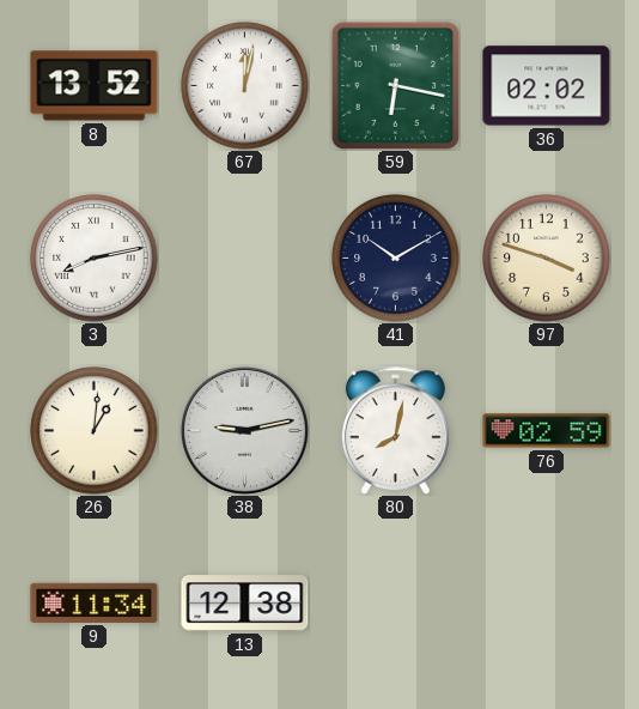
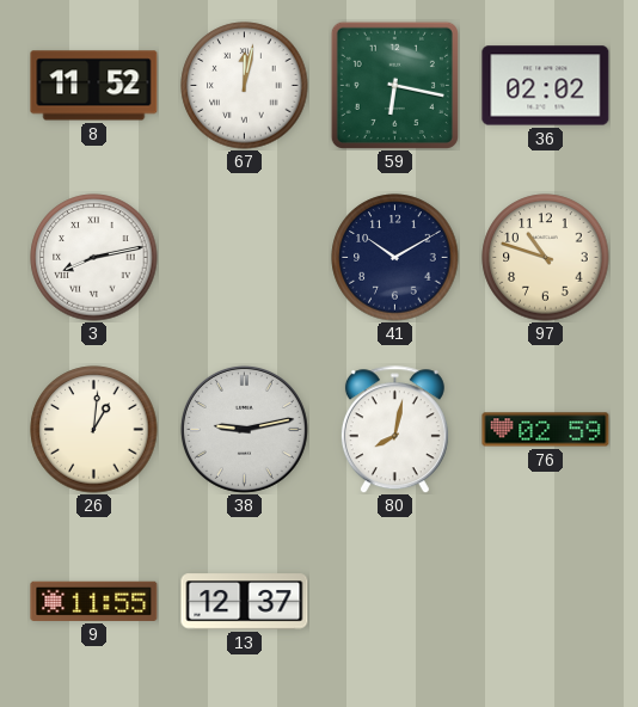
8: 13:52 -> 11:52
97: 3:48 -> 10:48
9: 11:34 -> 11:55
13: 12:38 -> 12:37
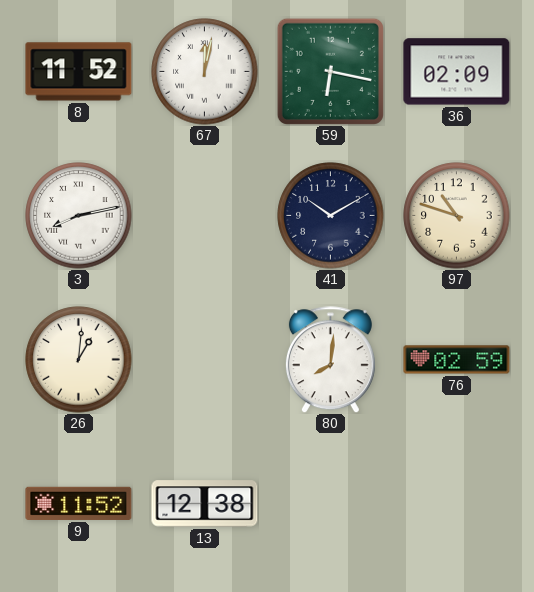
36: 02:02 -> 02:09
38: 9:13 -> none
80: 8:02 -> 8:01
9: 11:55 -> 11:52
13: 12:37 -> 12:38
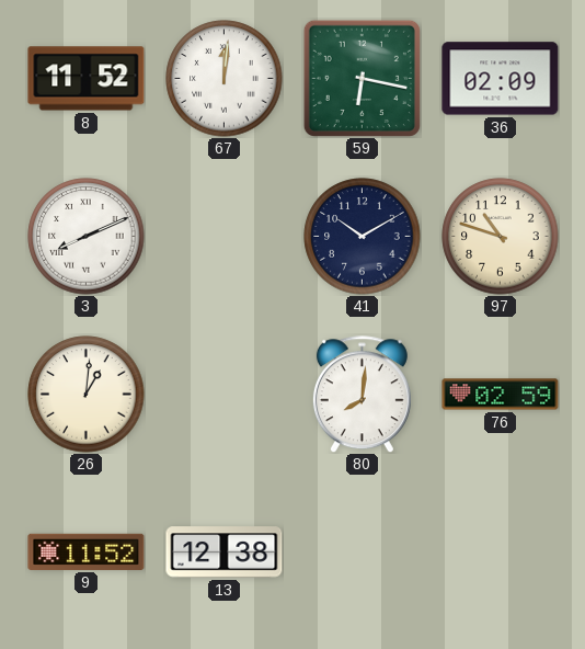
67: 12:02 -> 12:01
3: 8:13 -> 8:11
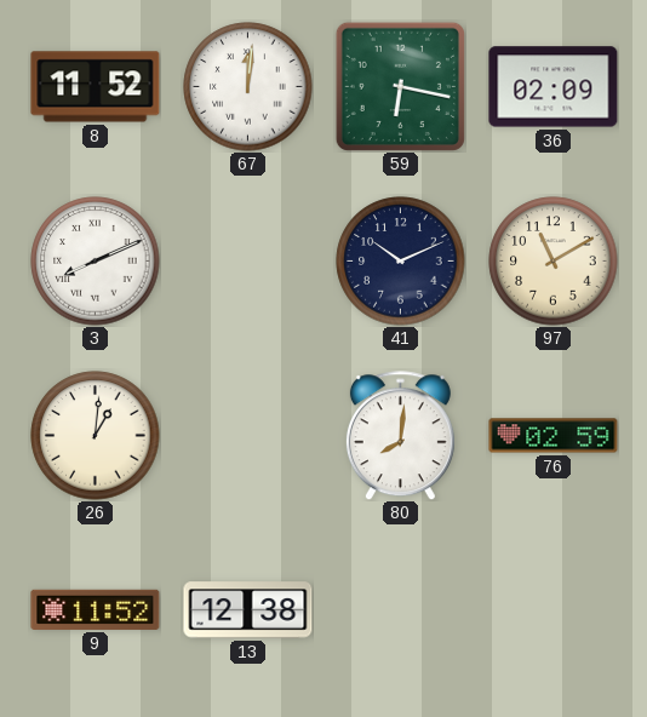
41: 10:10 -> 10:11
97: 10:48 -> 11:10
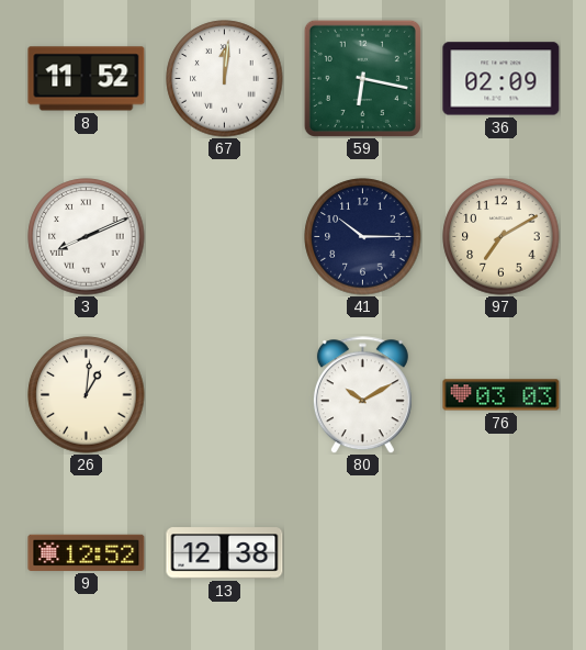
41: 10:11 -> 10:15
97: 11:10 -> 7:10
80: 8:01 -> 10:10
76: 02:59 -> 03:03
9: 11:52 -> 12:52
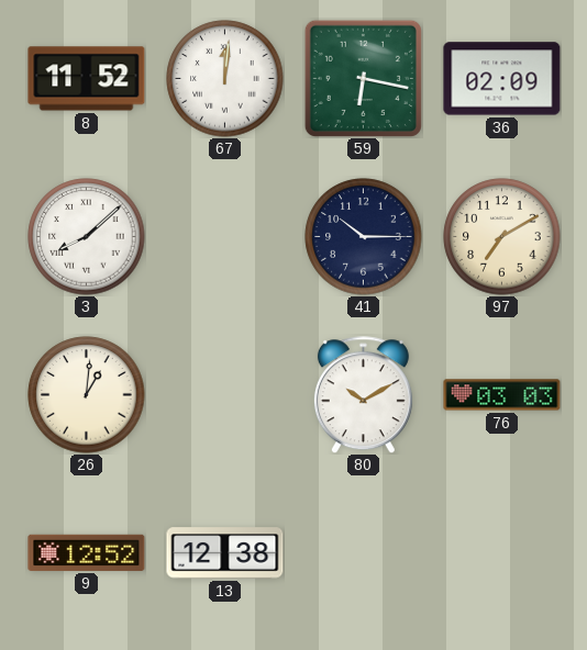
3: 8:11 -> 8:08
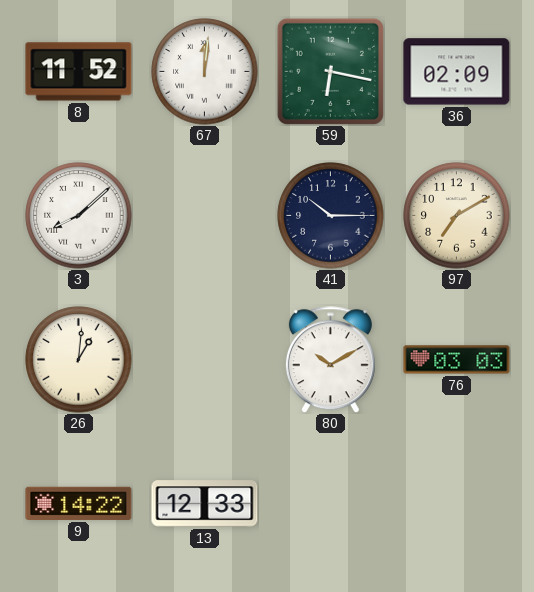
9: 12:52 -> 14:22
13: 12:38 -> 12:33
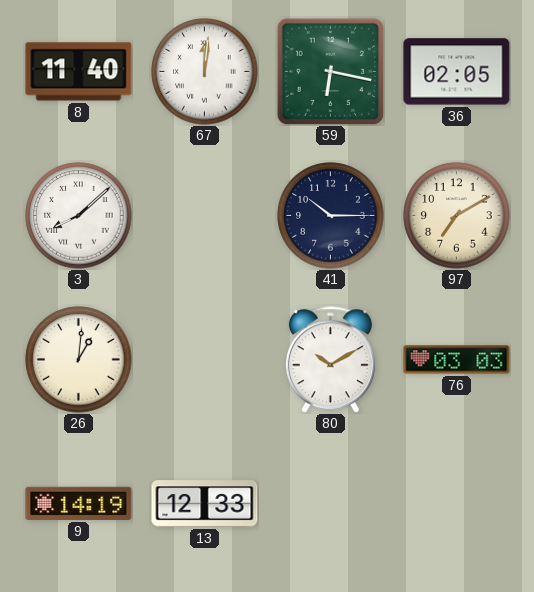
8: 11:52 -> 11:40
36: 02:09 -> 02:05
9: 14:22 -> 14:19
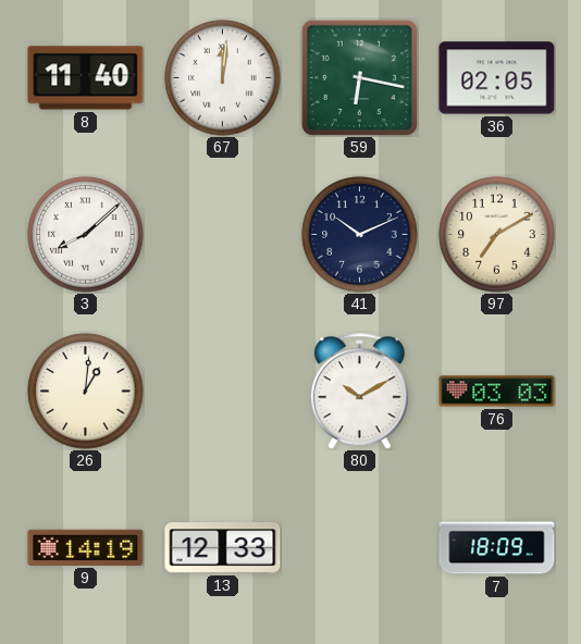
41: 10:15 -> 10:11
7: none -> 18:09
